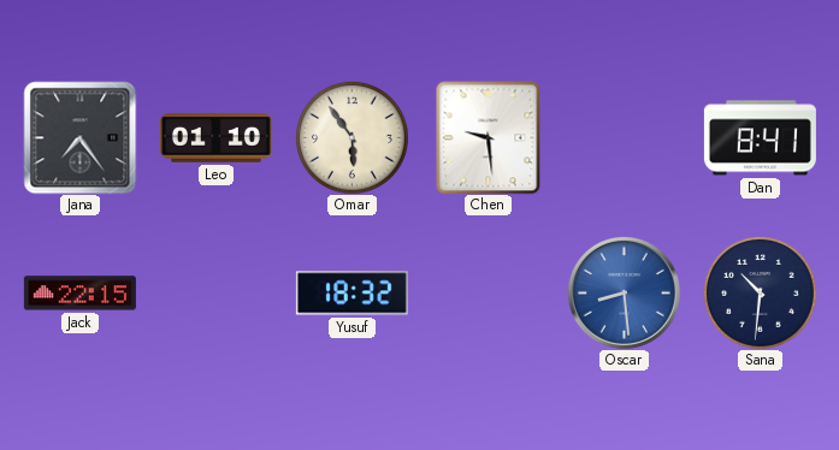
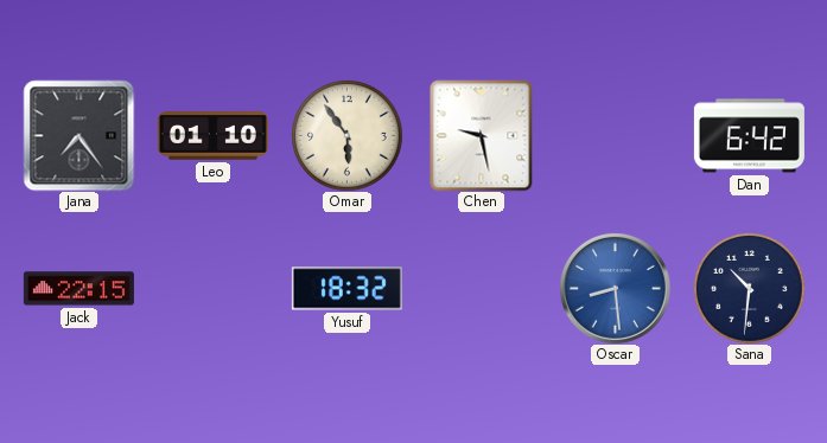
Chen: 9:29 -> 9:28
Dan: 8:41 -> 6:42
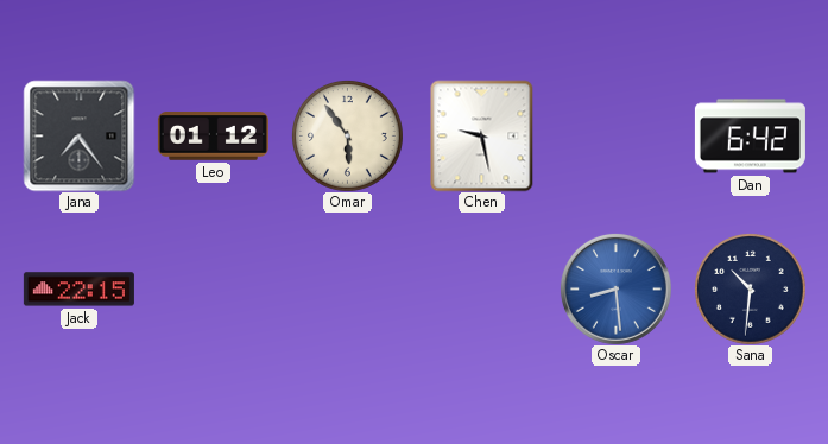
Leo: 01:10 -> 01:12
Yusuf: 18:32 -> none
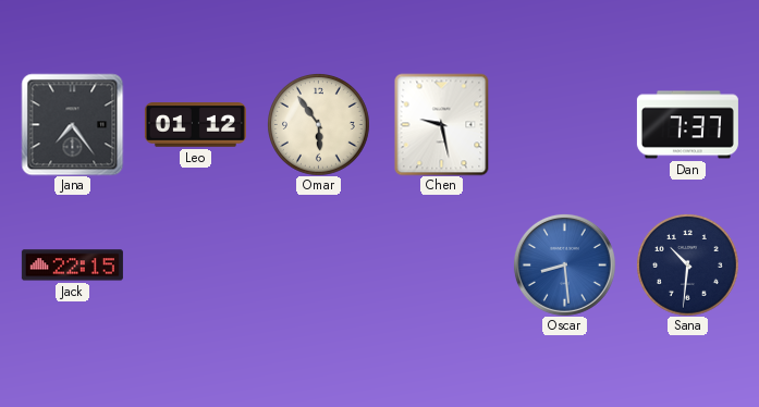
Dan: 6:42 -> 7:37
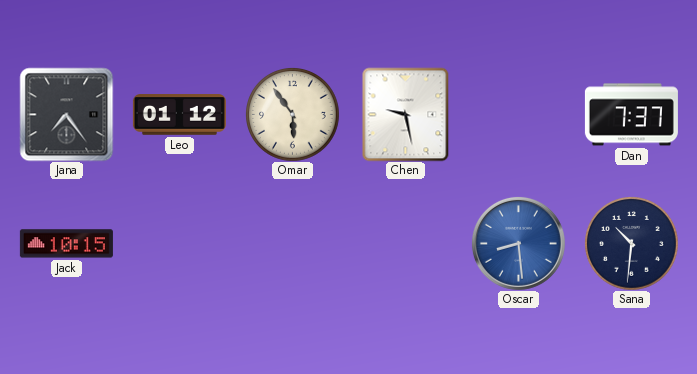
Jack: 22:15 -> 10:15
